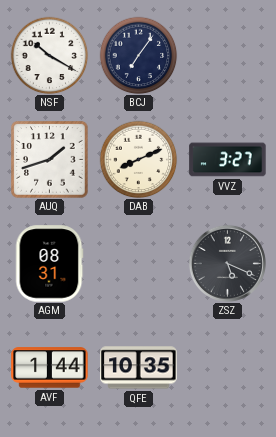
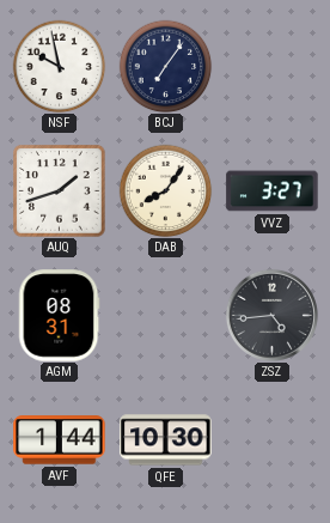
NSF: 10:20 -> 9:58
DAB: 8:11 -> 8:06
ZSZ: 5:19 -> 4:44
QFE: 10:35 -> 10:30
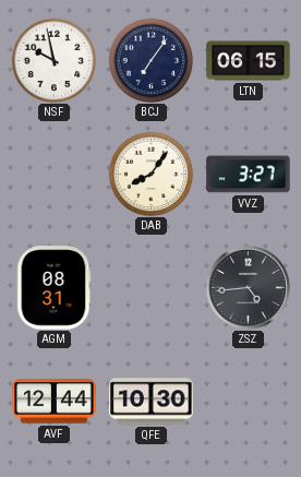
LTN: none -> 06:15
AUQ: 1:42 -> none
AVF: 1:44 -> 12:44
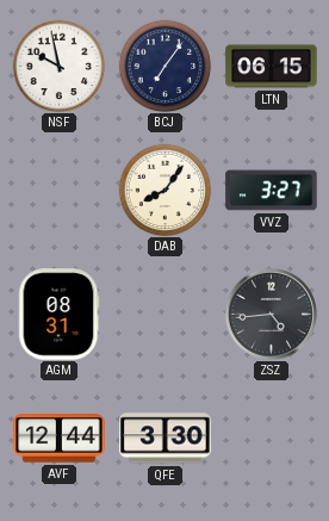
QFE: 10:30 -> 3:30
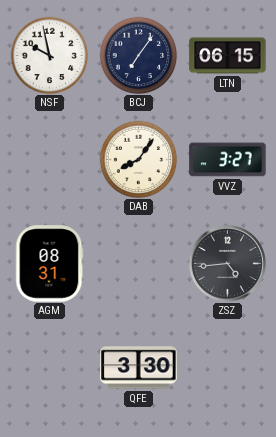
AVF: 12:44 -> none
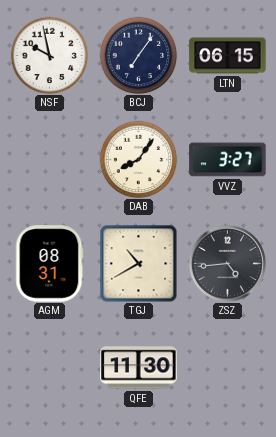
TGJ: none -> 10:40
QFE: 3:30 -> 11:30
